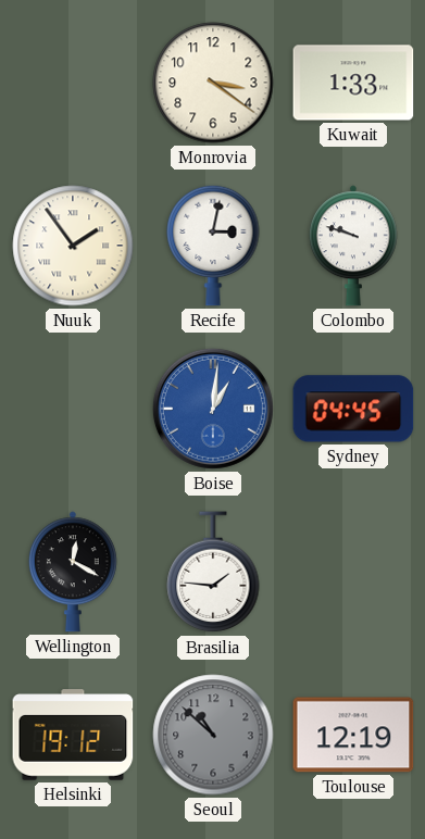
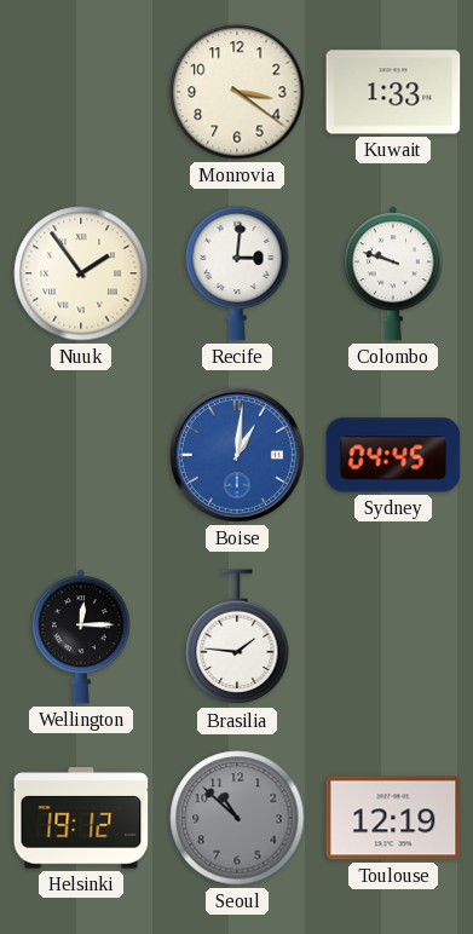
Recife: 3:02 -> 3:01
Wellington: 12:20 -> 12:15
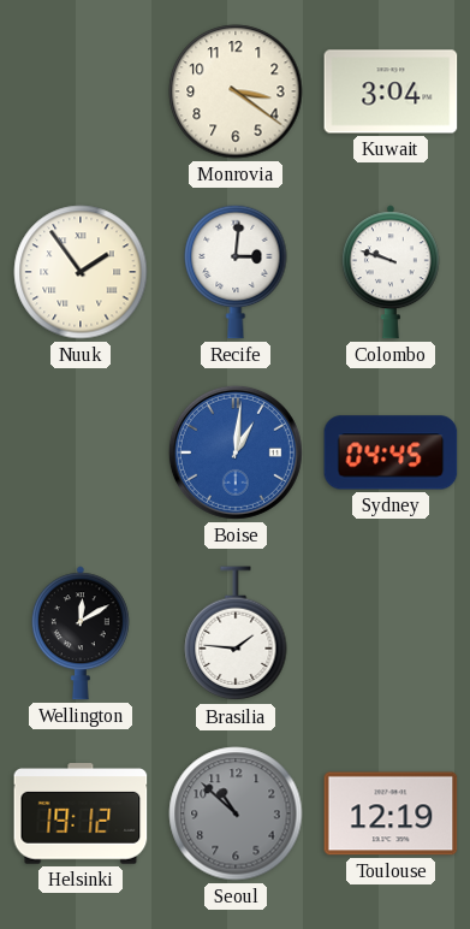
Kuwait: 1:33 -> 3:04
Wellington: 12:15 -> 12:10
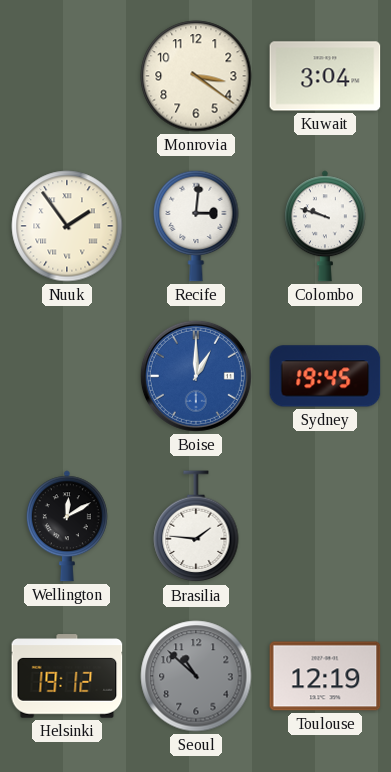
Boise: 1:01 -> 1:00
Sydney: 04:45 -> 19:45
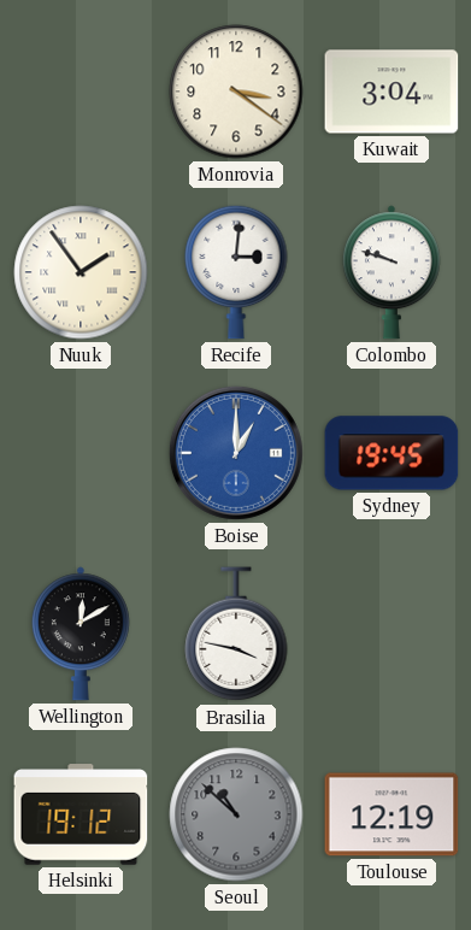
Brasilia: 1:46 -> 3:47
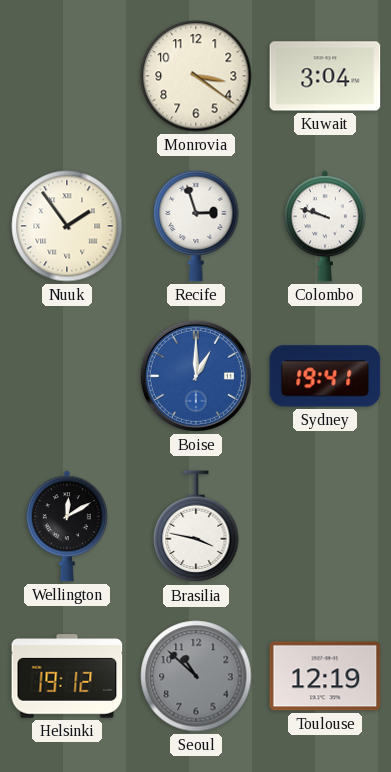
Recife: 3:01 -> 2:57
Sydney: 19:45 -> 19:41
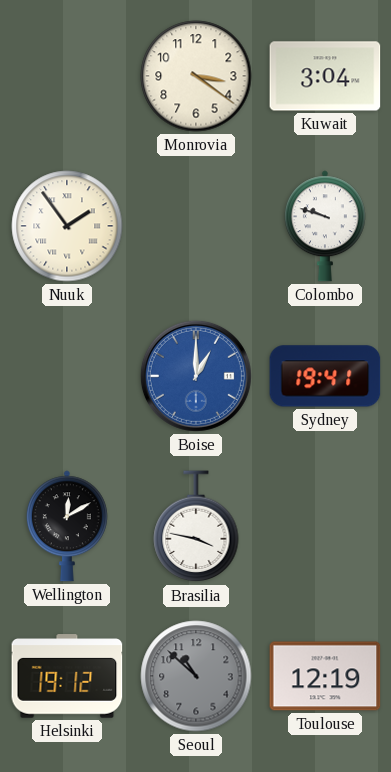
Recife: 2:57 -> none
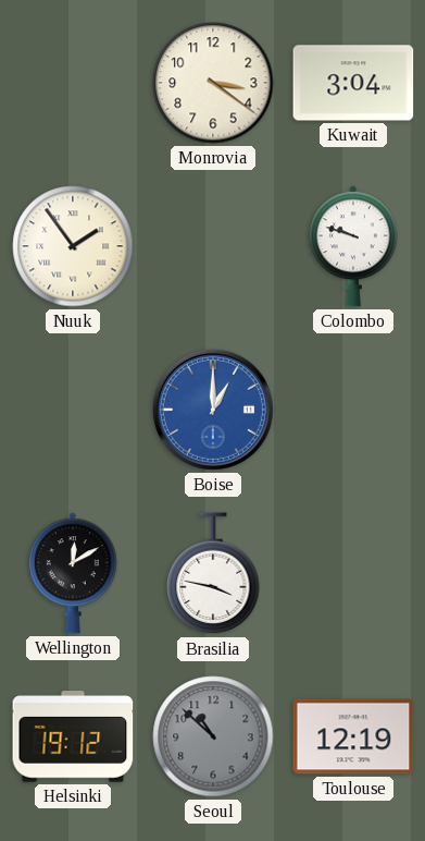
Sydney: 19:41 -> none
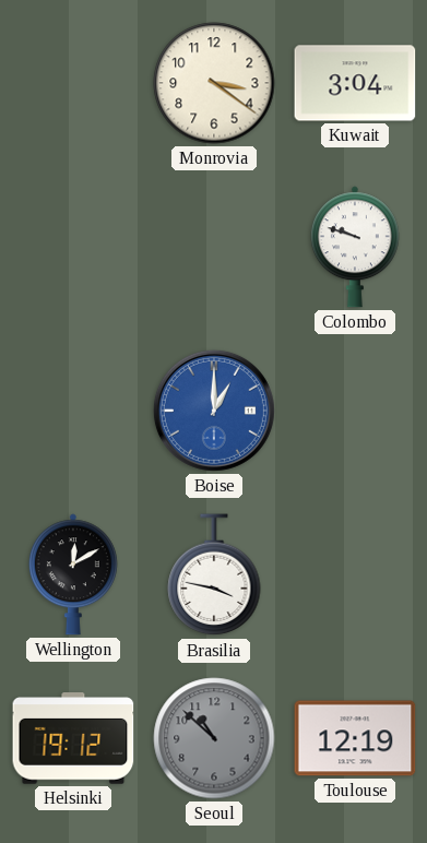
Nuuk: 1:54 -> none
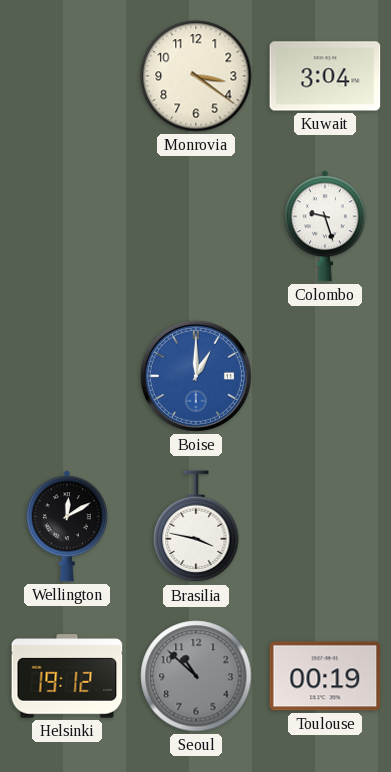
Colombo: 9:48 -> 9:27
Toulouse: 12:19 -> 00:19
